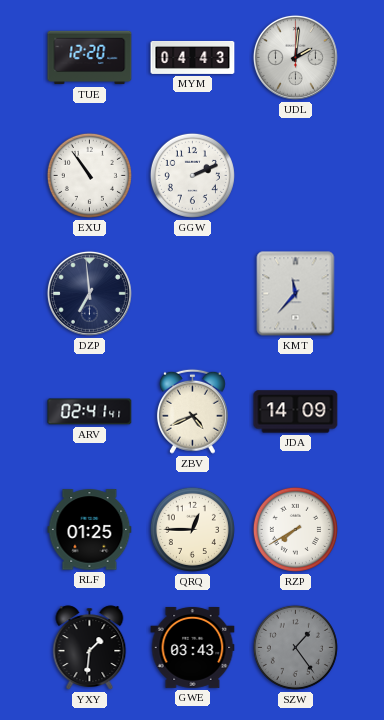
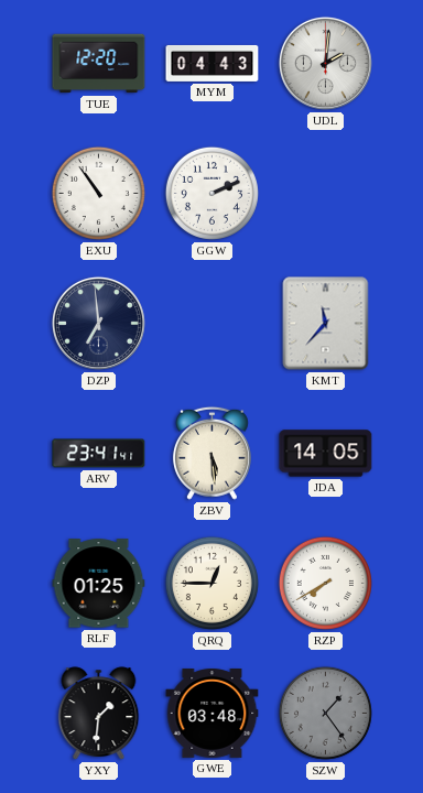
ARV: 02:41 -> 23:41
ZBV: 4:41 -> 5:29
JDA: 14:09 -> 14:05
GWE: 03:43 -> 03:48
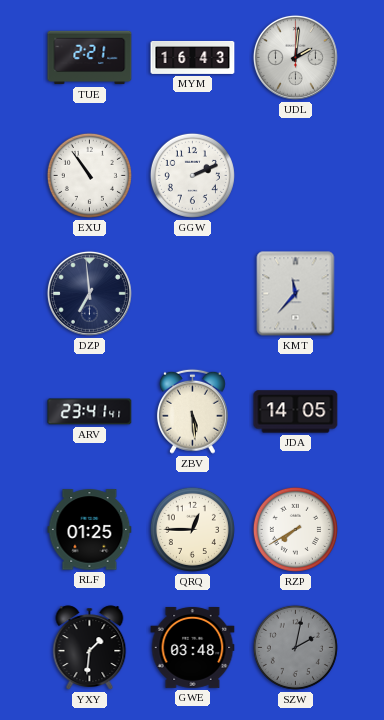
TUE: 12:20 -> 2:21
MYM: 04:43 -> 16:43
SZW: 1:24 -> 2:02
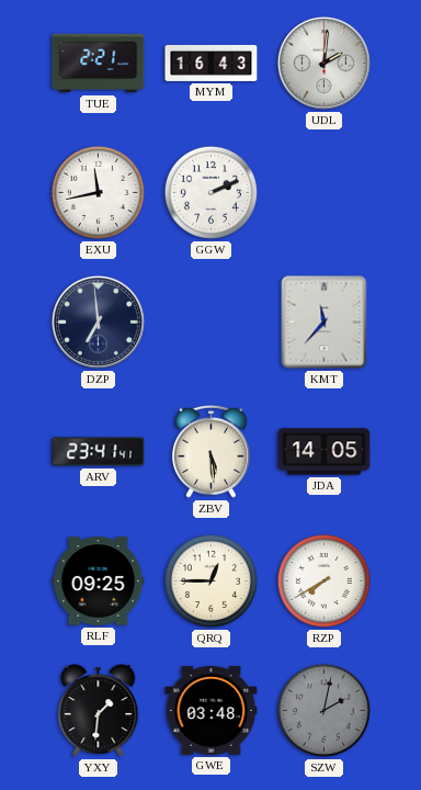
EXU: 10:54 -> 11:43
RLF: 01:25 -> 09:25
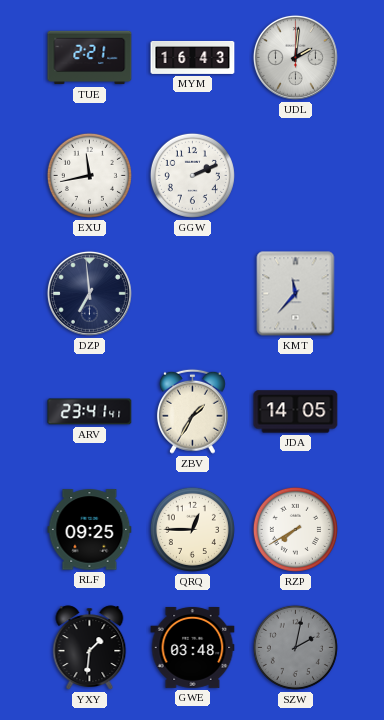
ZBV: 5:29 -> 1:35
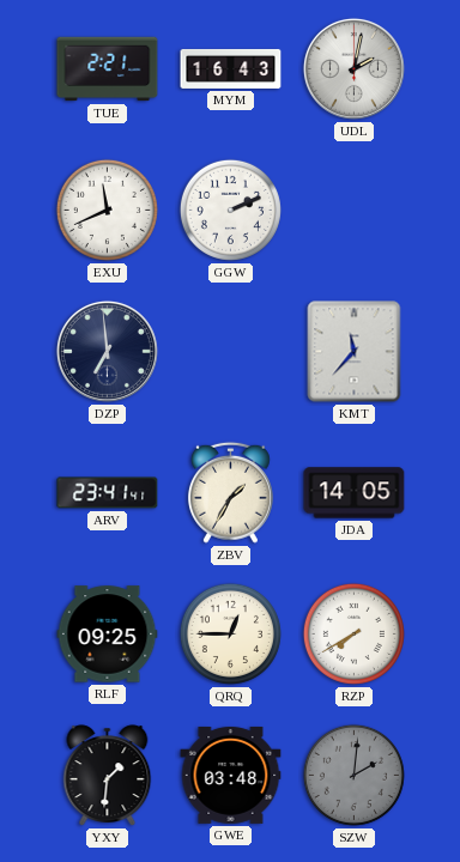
UDL: 2:01 -> 2:02
EXU: 11:43 -> 11:41
SZW: 2:02 -> 2:01
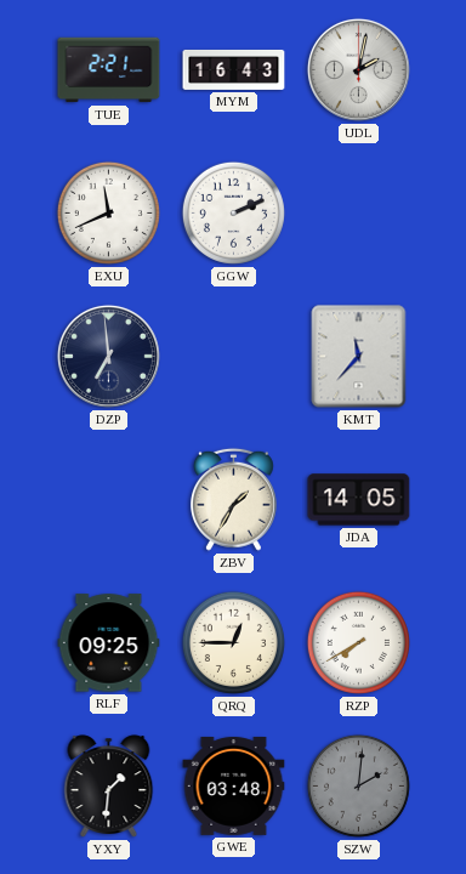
ARV: 23:41 -> none
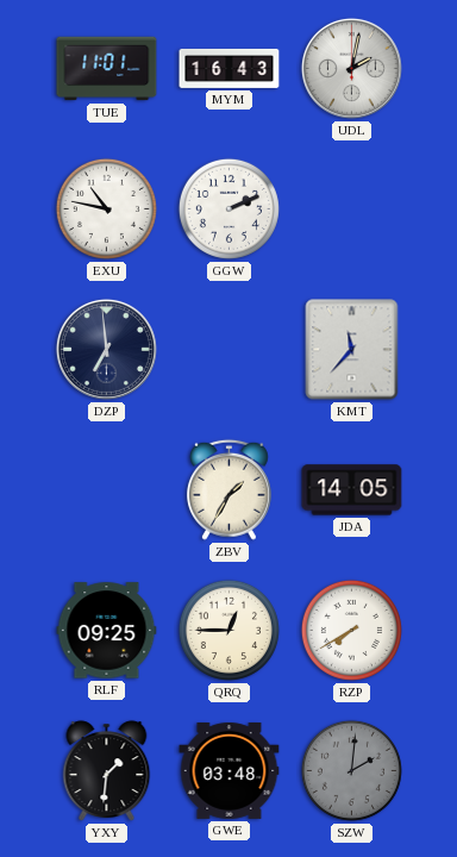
TUE: 2:21 -> 11:01
EXU: 11:41 -> 10:47
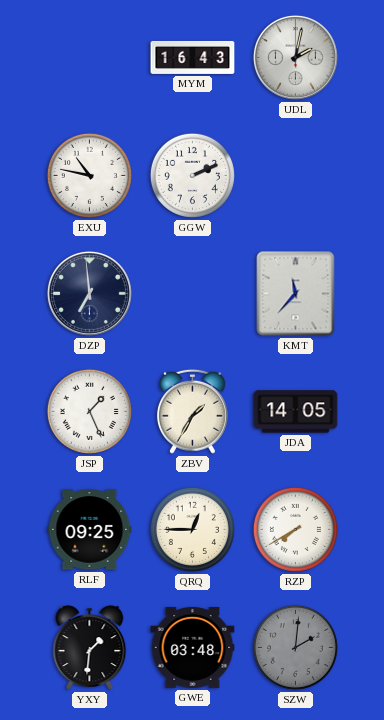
TUE: 11:01 -> none
JSP: none -> 1:26
